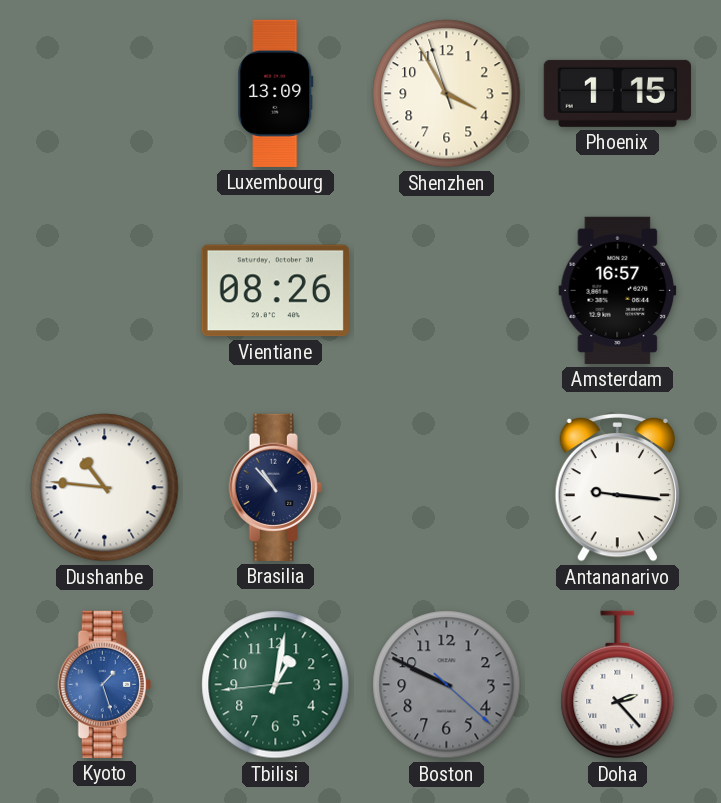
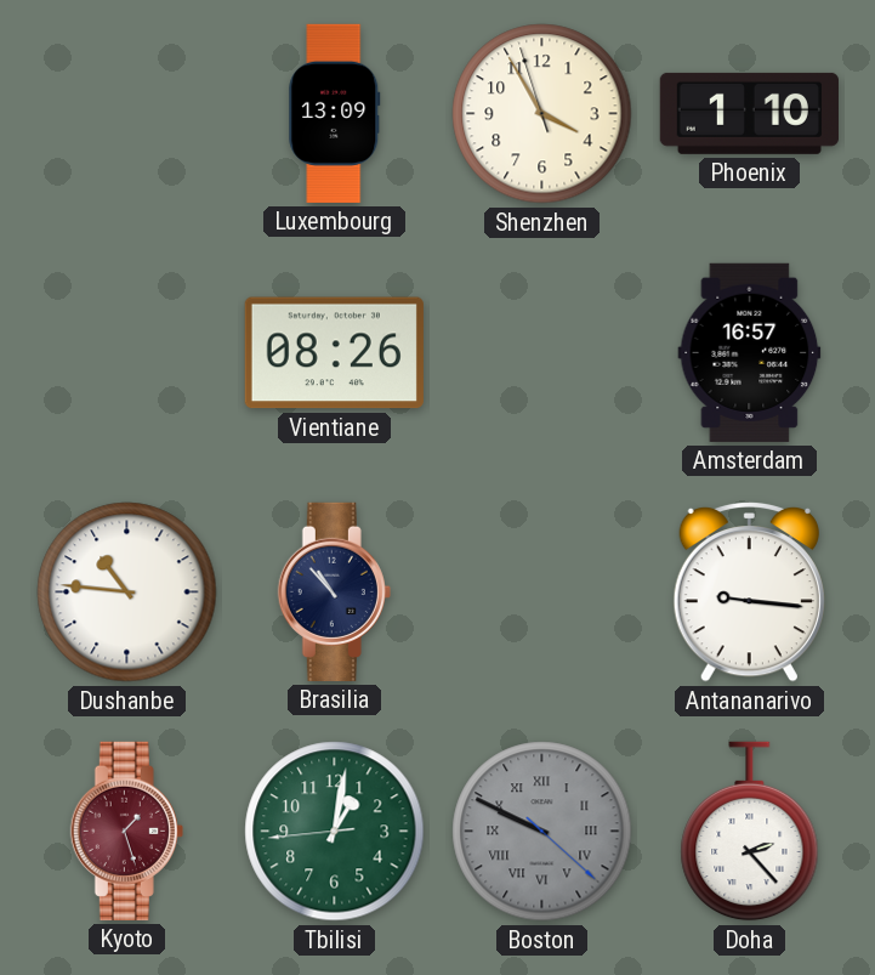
Phoenix: 1:15 -> 1:10
Kyoto dial: blue -> burgundy
Boston numerals: Arabic -> Roman
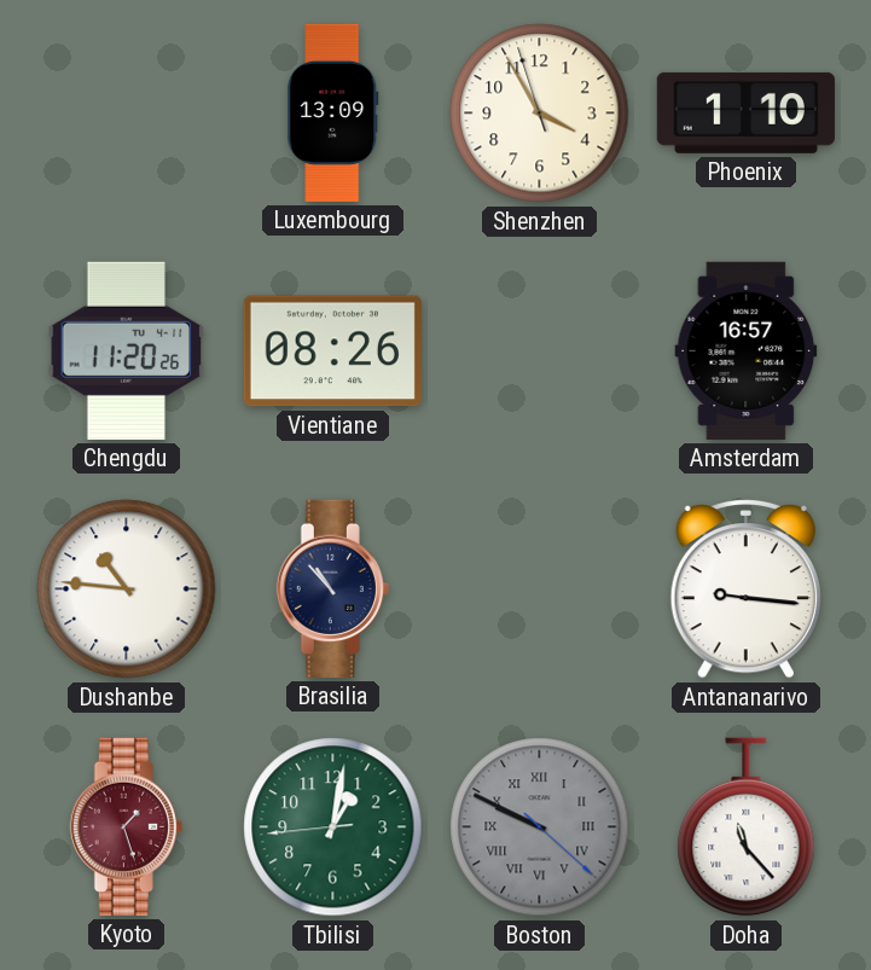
Chengdu: none -> 11:20
Doha: 2:23 -> 11:23
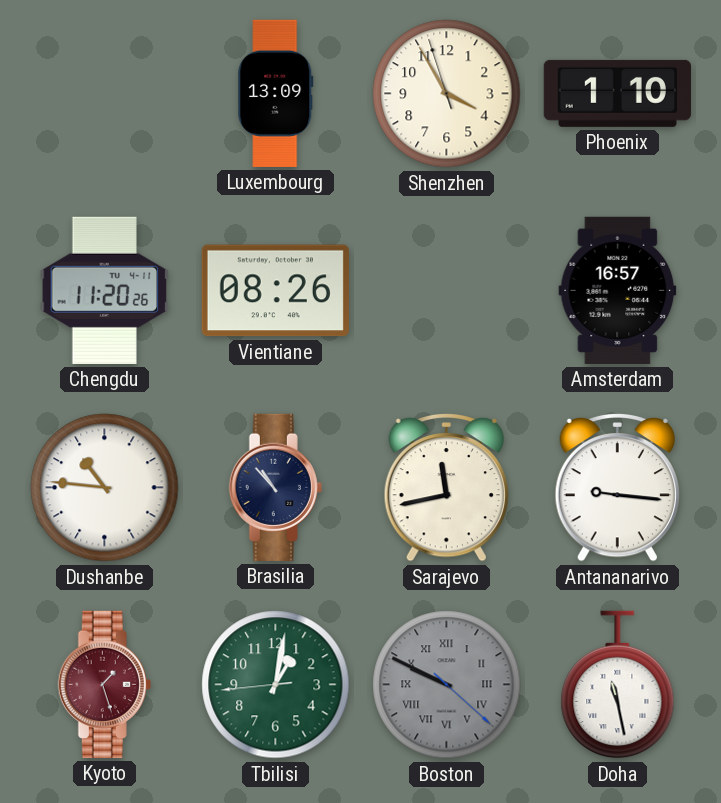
Sarajevo: none -> 11:43
Doha: 11:23 -> 11:28
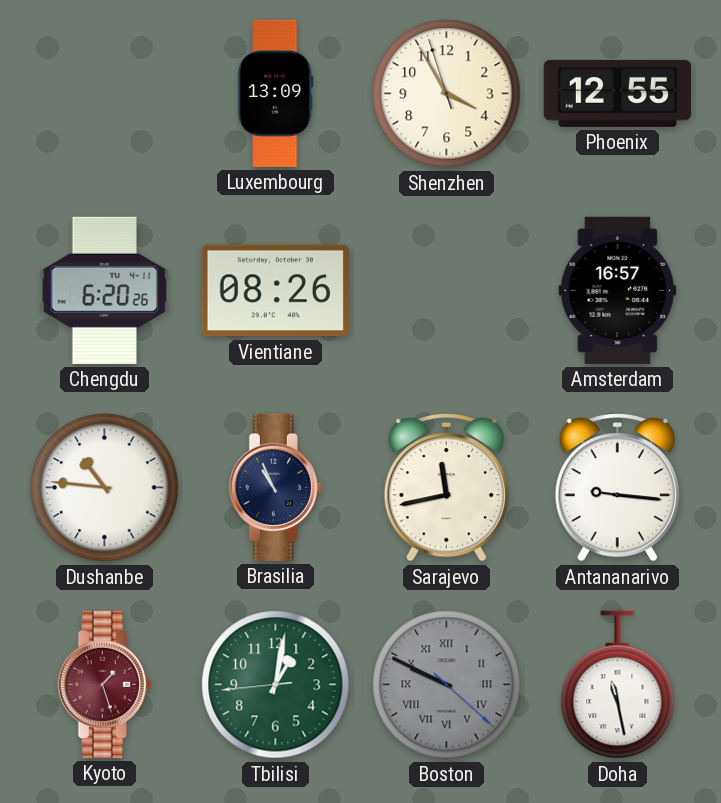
Phoenix: 1:10 -> 12:55
Chengdu: 11:20 -> 6:20
Brasilia: 10:53 -> 10:56
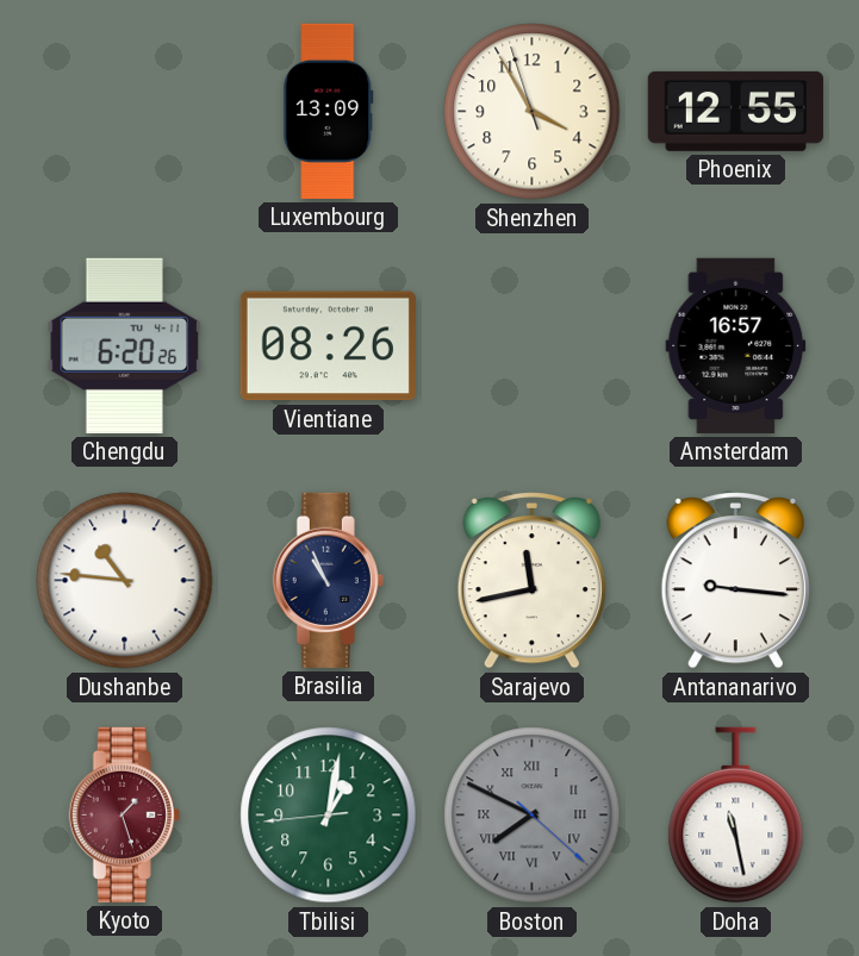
Boston: 9:49 -> 7:49
